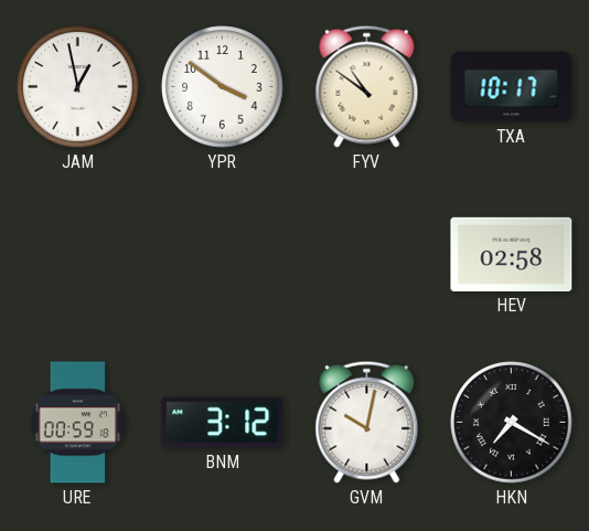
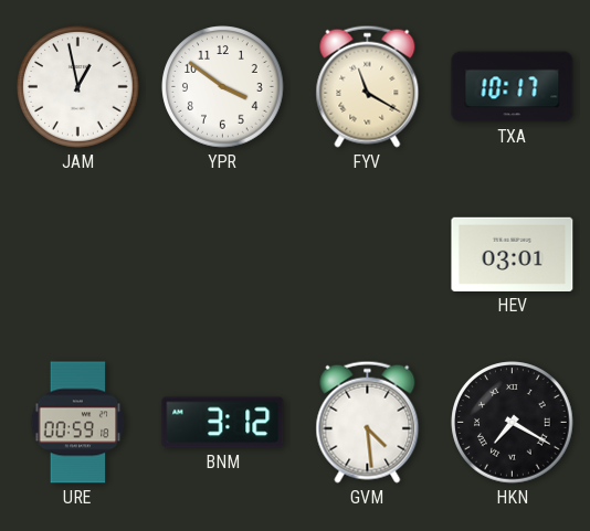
FYV: 10:51 -> 11:20
HEV: 02:58 -> 03:01
GVM: 10:02 -> 4:29
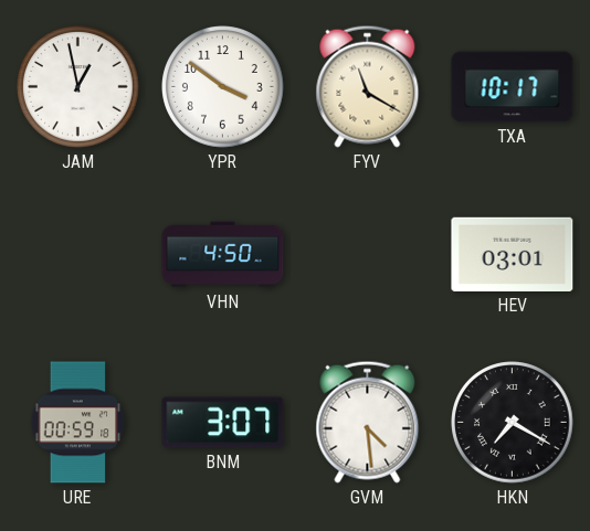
VHN: none -> 4:50
BNM: 3:12 -> 3:07
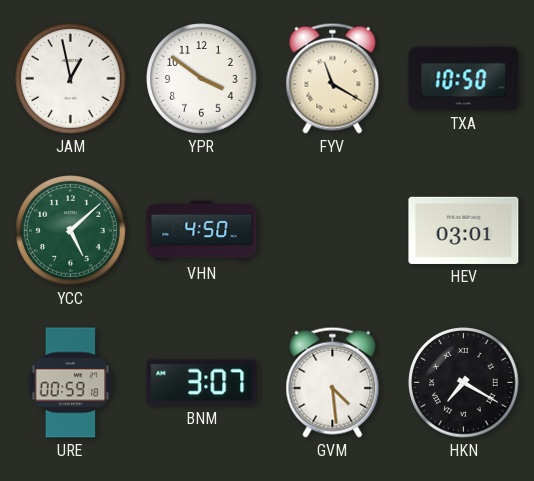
TXA: 10:17 -> 10:50
YCC: none -> 5:08
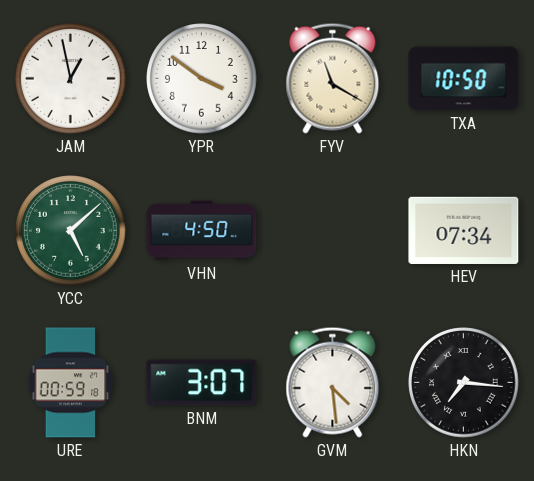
HEV: 03:01 -> 07:34
HKN: 7:20 -> 7:16
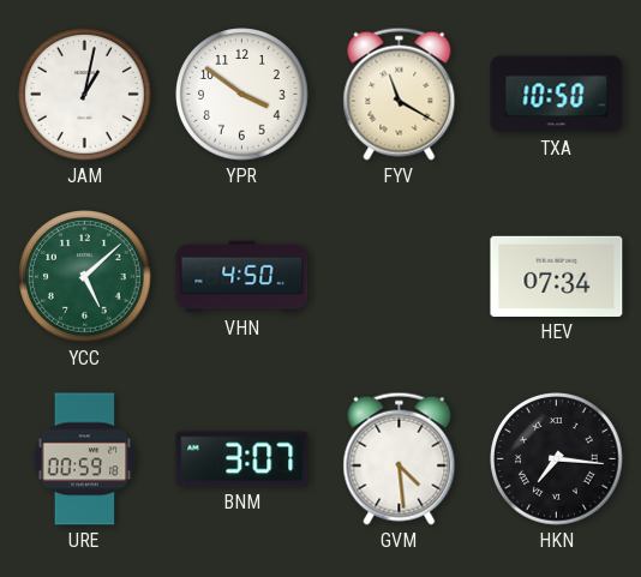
JAM: 12:58 -> 1:02
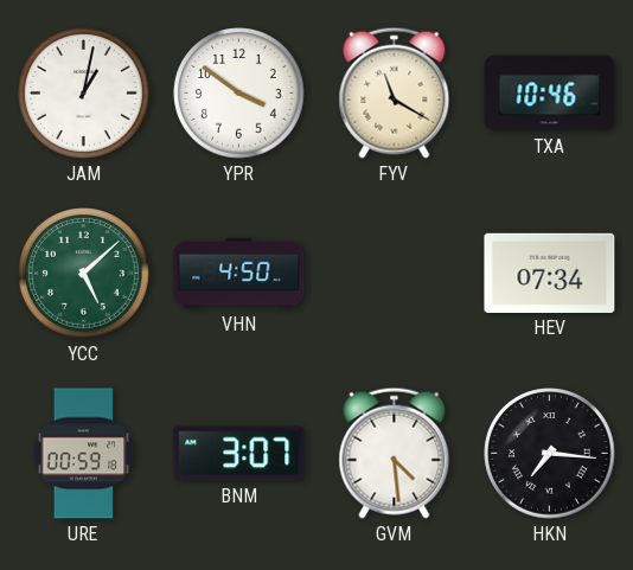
TXA: 10:50 -> 10:46
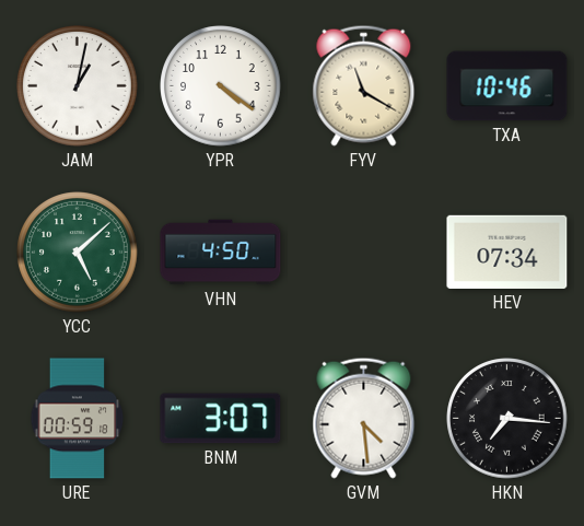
YPR: 3:51 -> 4:21
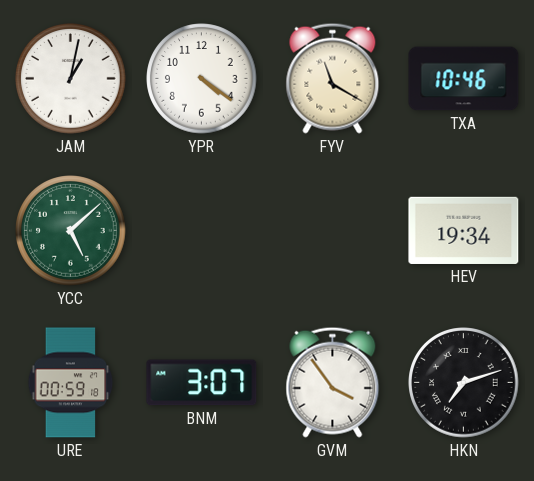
VHN: 4:50 -> none
HEV: 07:34 -> 19:34
GVM: 4:29 -> 3:54
HKN: 7:16 -> 7:12
